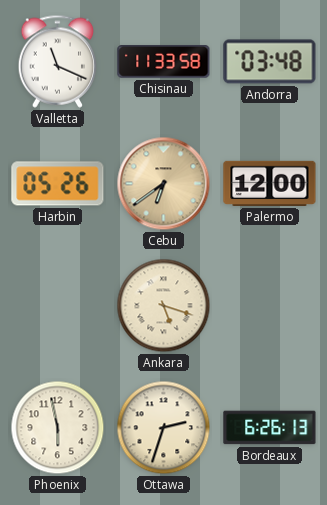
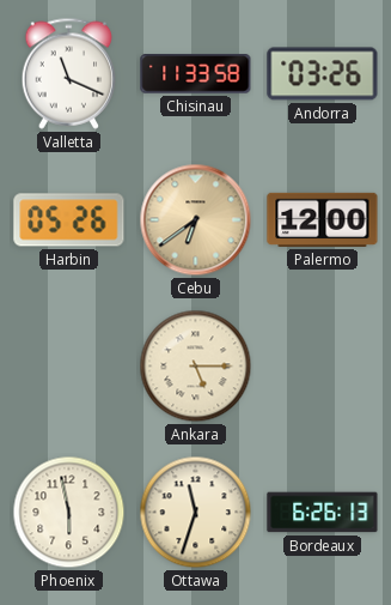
Andorra: 03:48 -> 03:26
Ankara: 5:18 -> 5:15
Ottawa: 2:33 -> 11:33
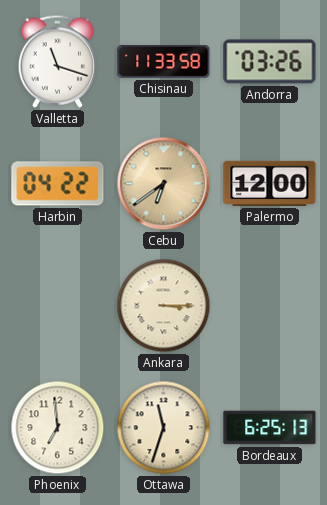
Valletta: 11:19 -> 11:18
Harbin: 05:26 -> 04:22
Ankara: 5:15 -> 3:15
Phoenix: 5:58 -> 6:59
Bordeaux: 6:26 -> 6:25
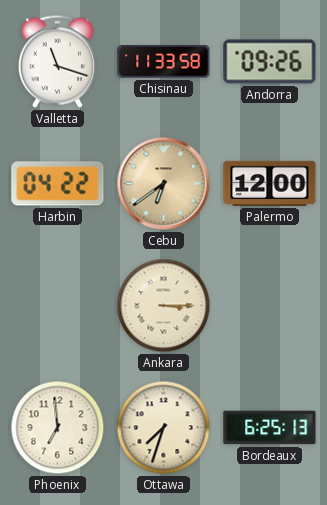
Andorra: 03:26 -> 09:26
Ottawa: 11:33 -> 7:33
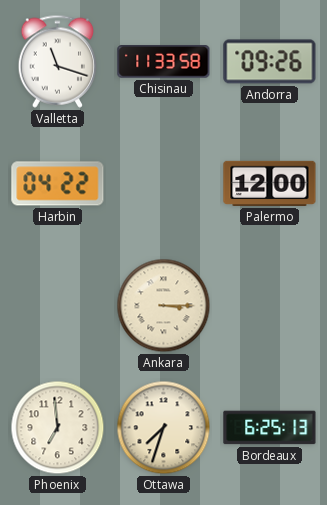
Cebu: 6:39 -> none
